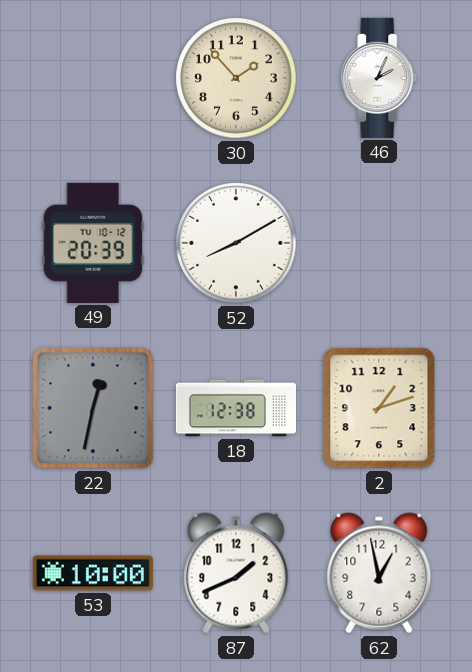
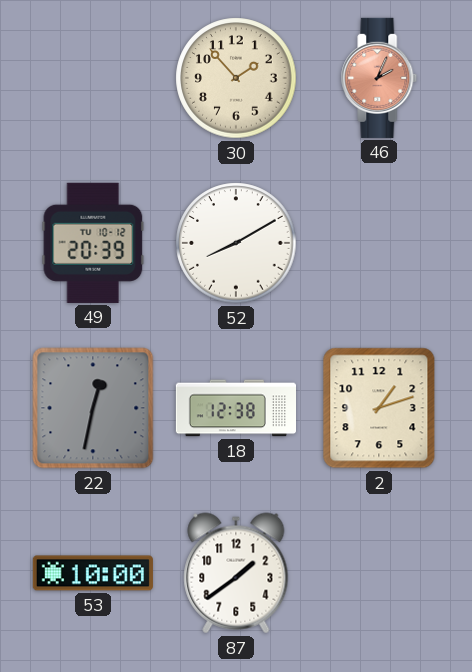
46 dial: white -> salmon
87: 1:41 -> 1:39
62: 12:58 -> none
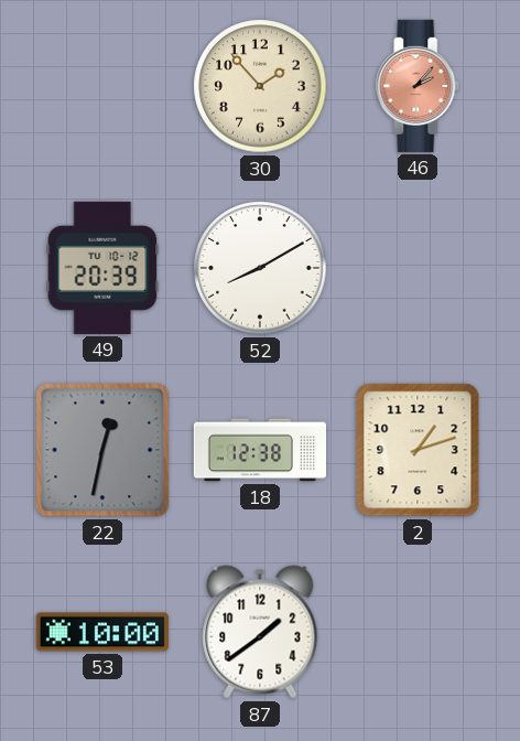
46: 2:04 -> 2:07
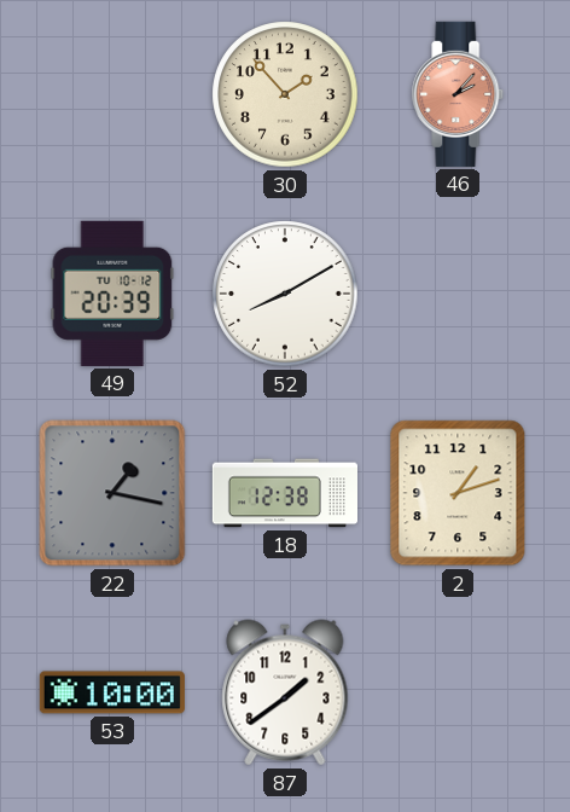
22: 12:32 -> 1:17
